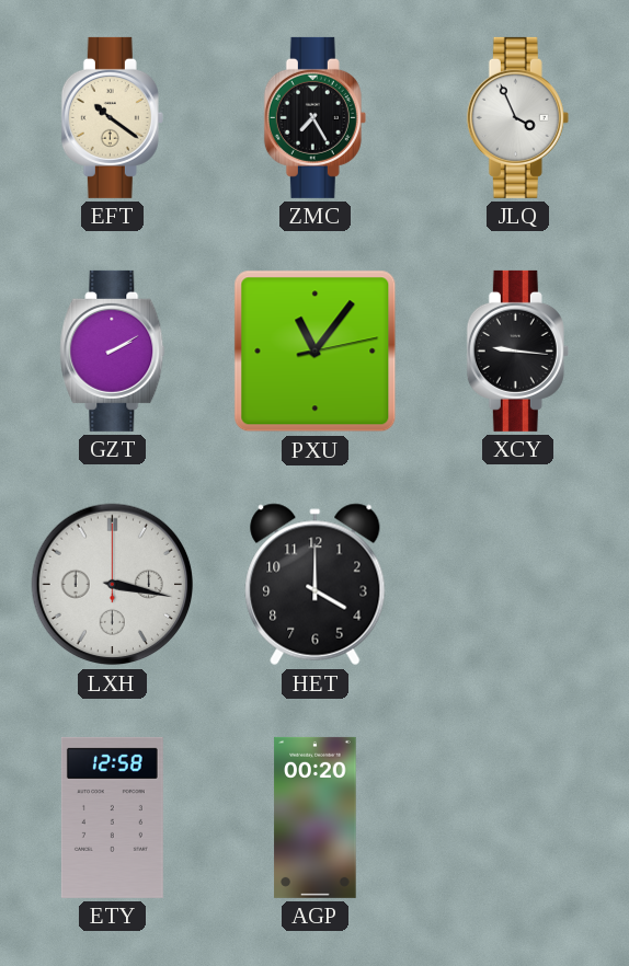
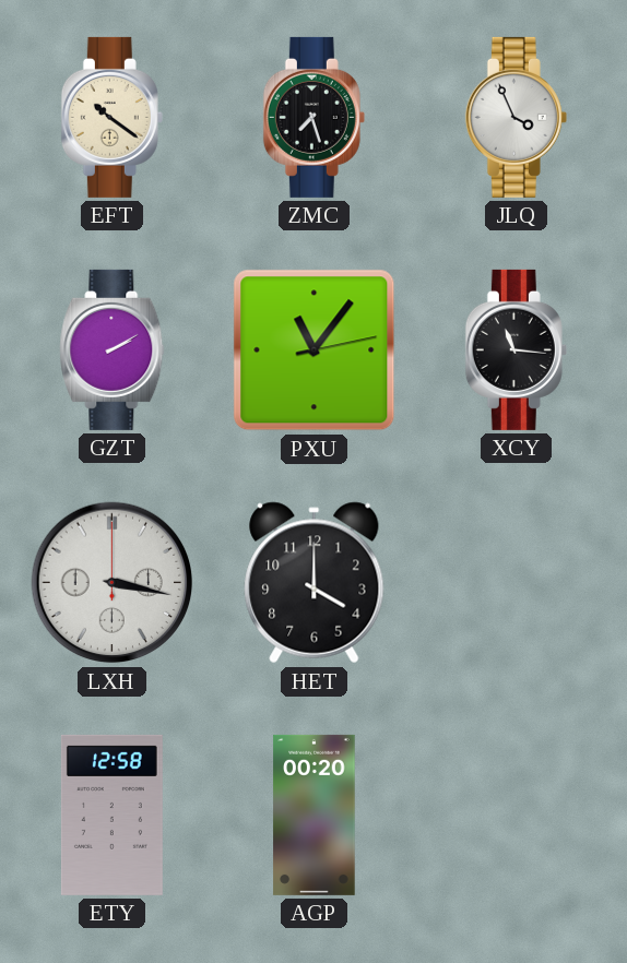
ZMC: 7:25 -> 7:27
XCY: 9:16 -> 11:16
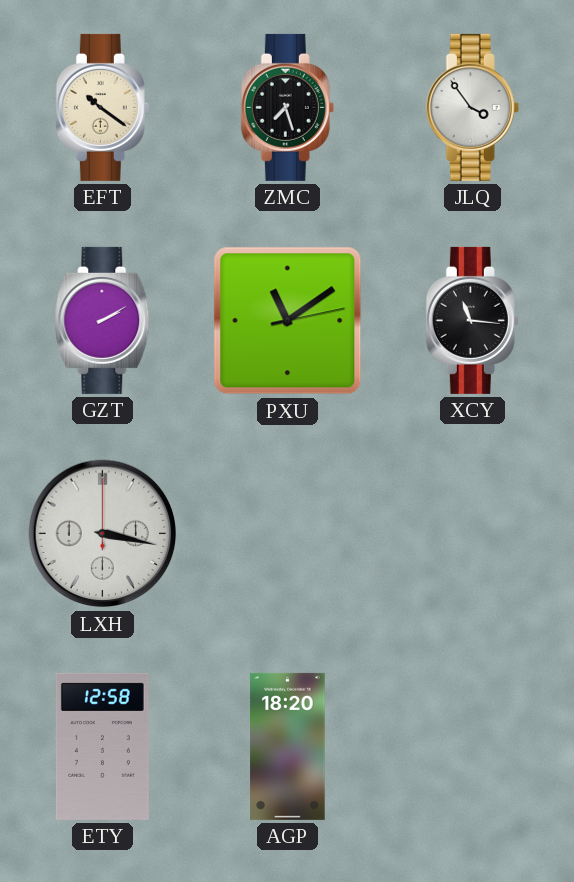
JLQ: 3:56 -> 3:54
PXU: 11:06 -> 11:09
HET: 4:00 -> none
AGP: 00:20 -> 18:20
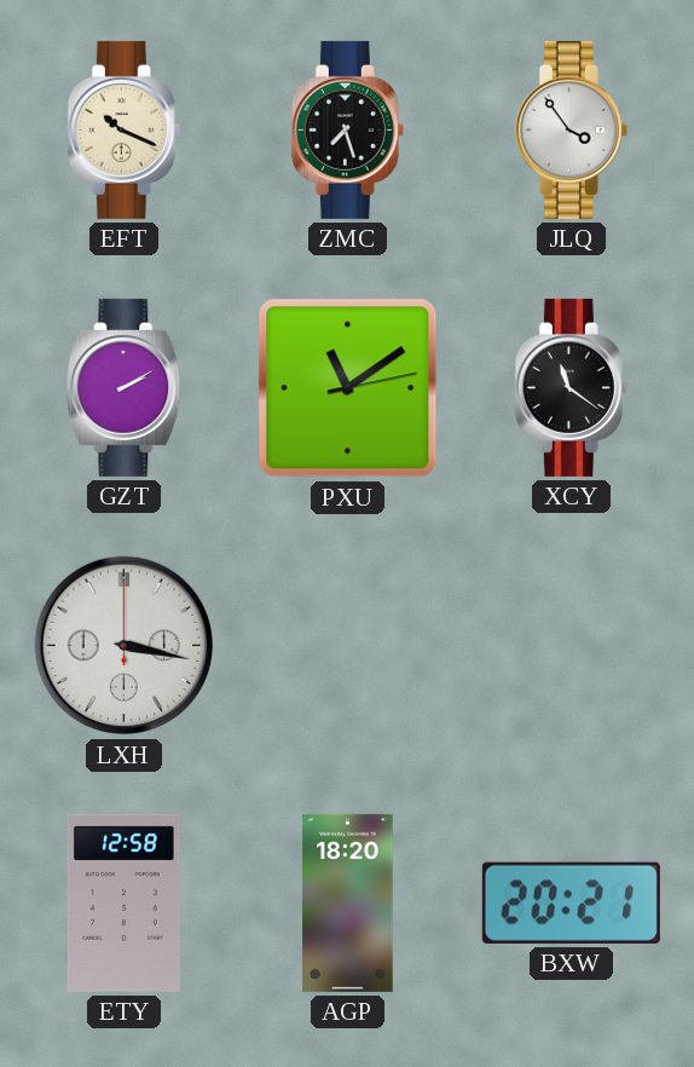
EFT: 10:21 -> 10:19
XCY: 11:16 -> 11:21
BXW: none -> 20:21
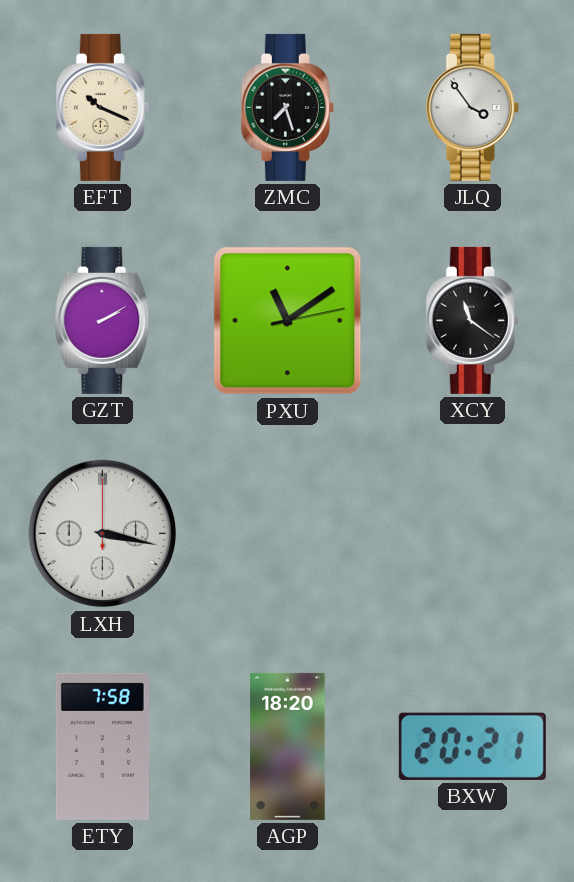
ETY: 12:58 -> 7:58
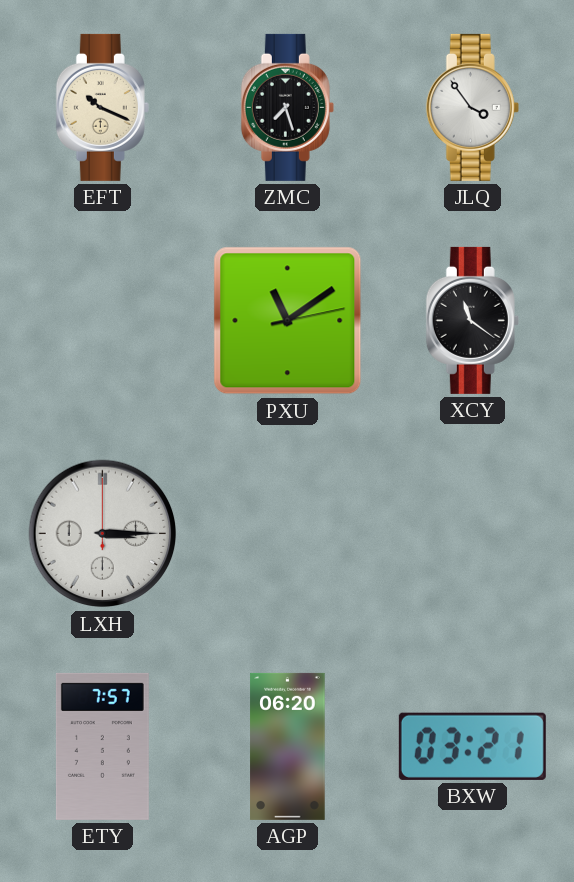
GZT: 2:10 -> none
LXH: 3:17 -> 3:15
ETY: 7:58 -> 7:57
AGP: 18:20 -> 06:20
BXW: 20:21 -> 03:21
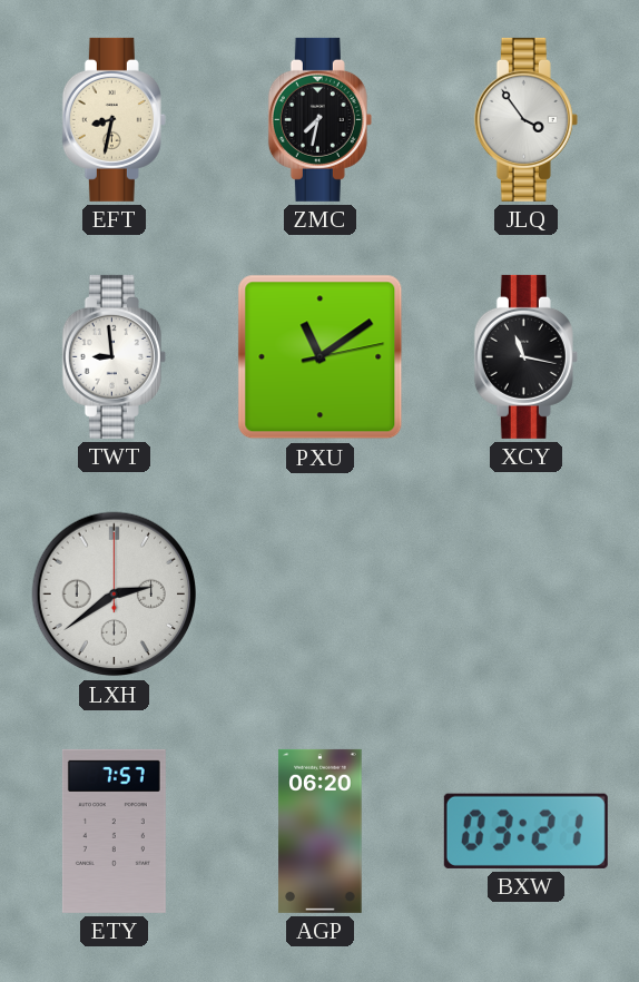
EFT: 10:19 -> 8:32
ZMC: 7:27 -> 7:32
TWT: none -> 8:59
XCY: 11:21 -> 11:17
LXH: 3:15 -> 2:39
